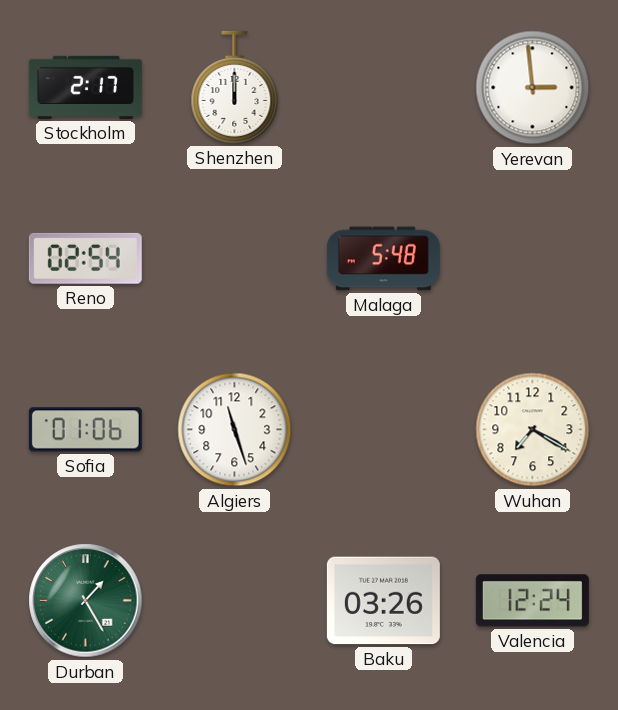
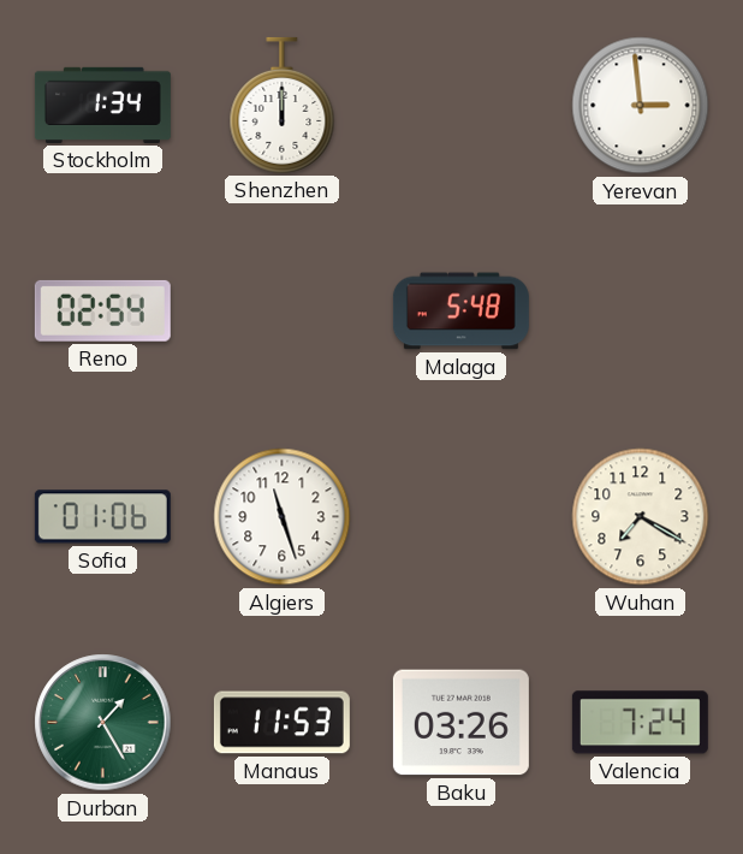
Stockholm: 2:17 -> 1:34
Manaus: none -> 11:53
Valencia: 12:24 -> 7:24
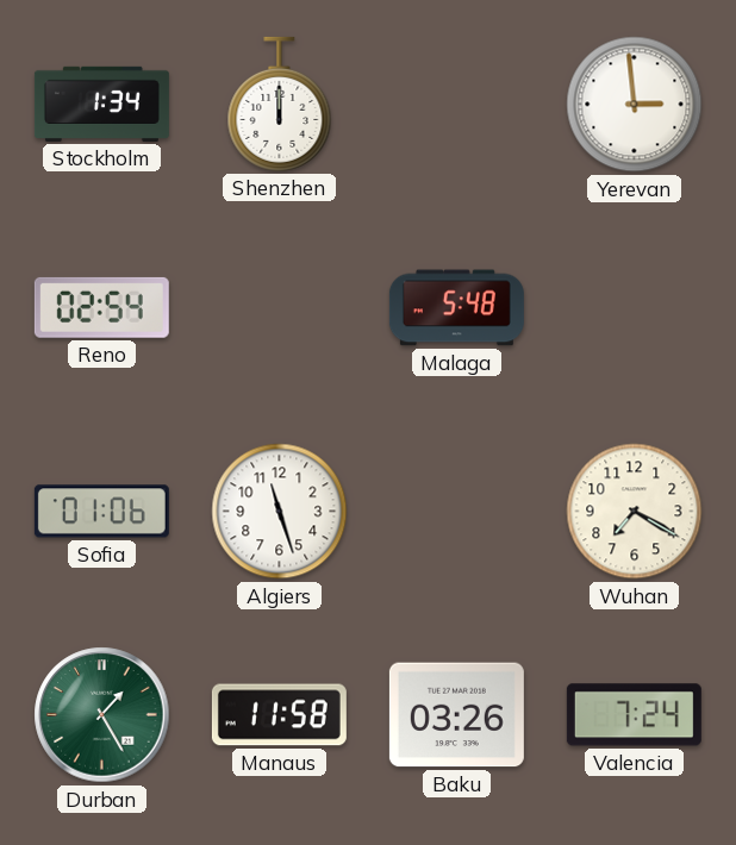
Manaus: 11:53 -> 11:58
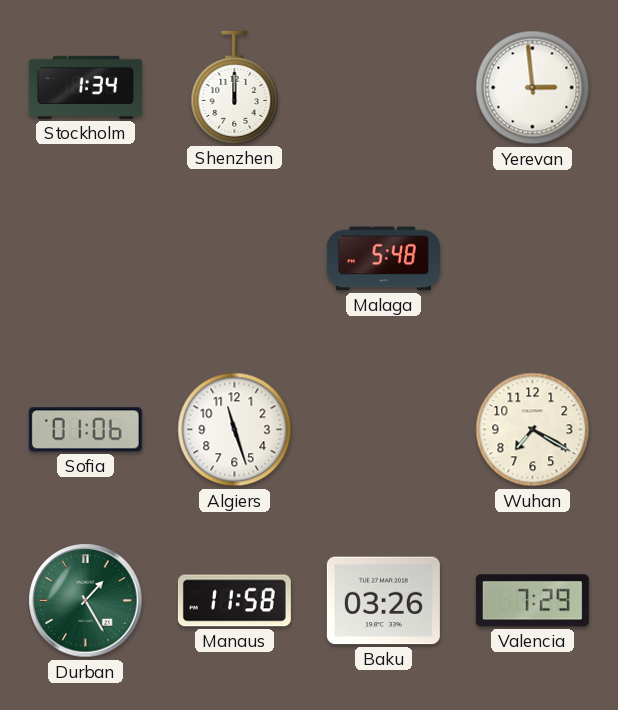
Reno: 02:54 -> none
Valencia: 7:24 -> 7:29
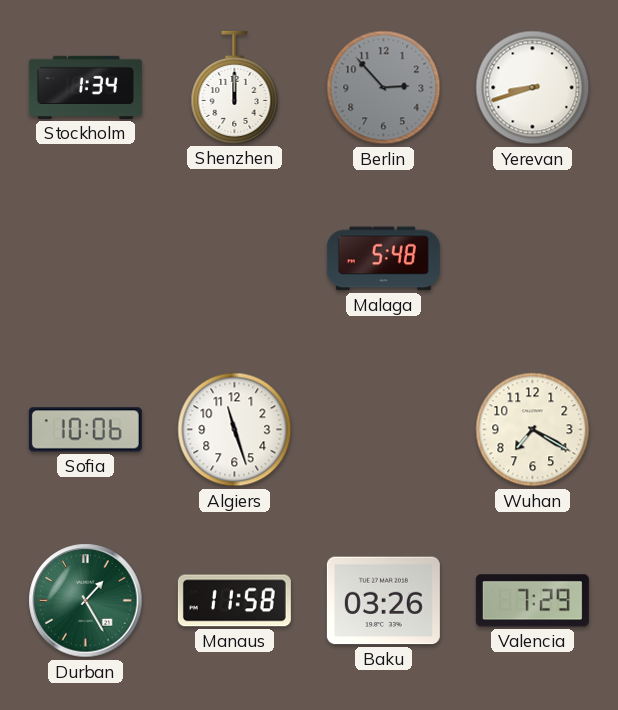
Berlin: none -> 2:53
Yerevan: 2:59 -> 8:42
Sofia: 01:06 -> 10:06
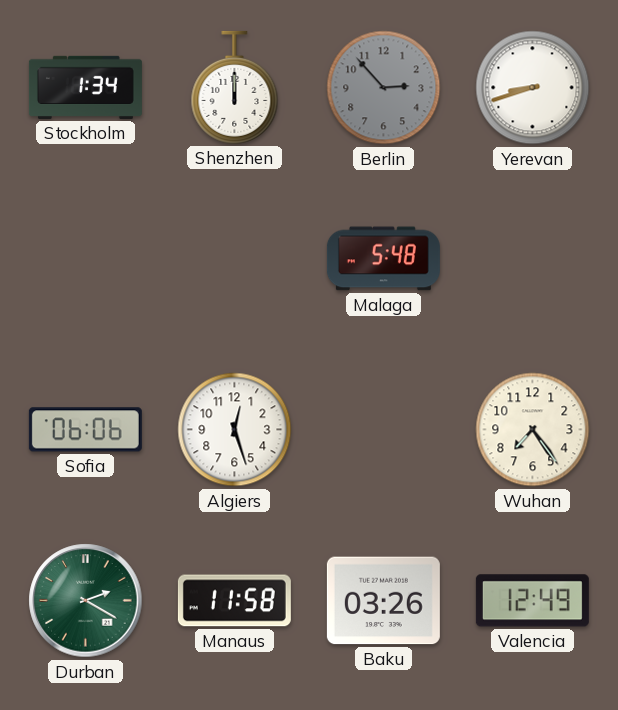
Sofia: 10:06 -> 06:06
Algiers: 11:27 -> 12:27
Wuhan: 7:20 -> 7:24
Durban: 1:25 -> 2:20
Valencia: 7:29 -> 12:49
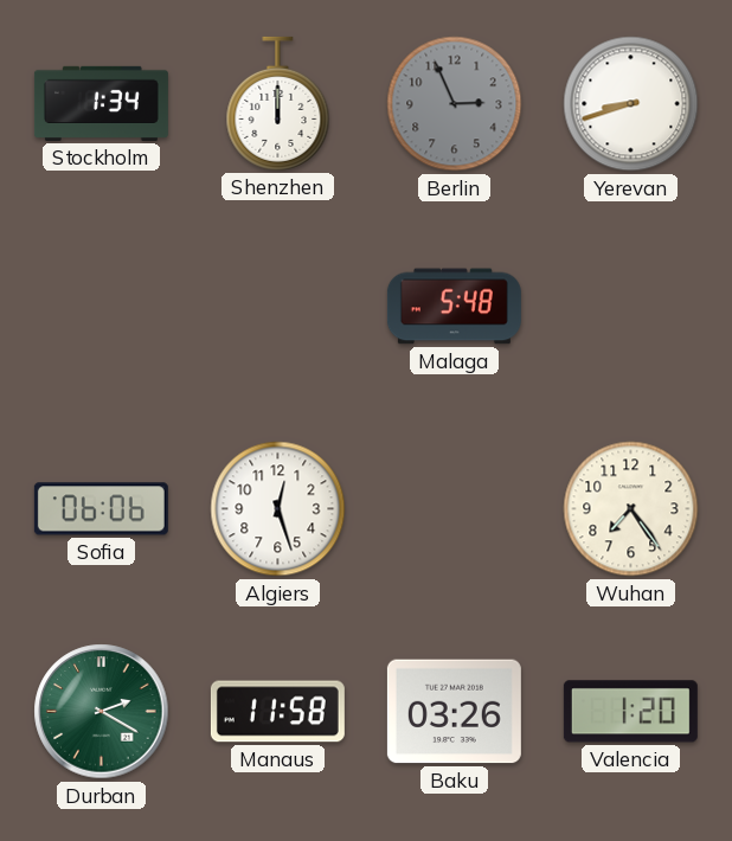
Berlin: 2:53 -> 2:56
Valencia: 12:49 -> 1:20
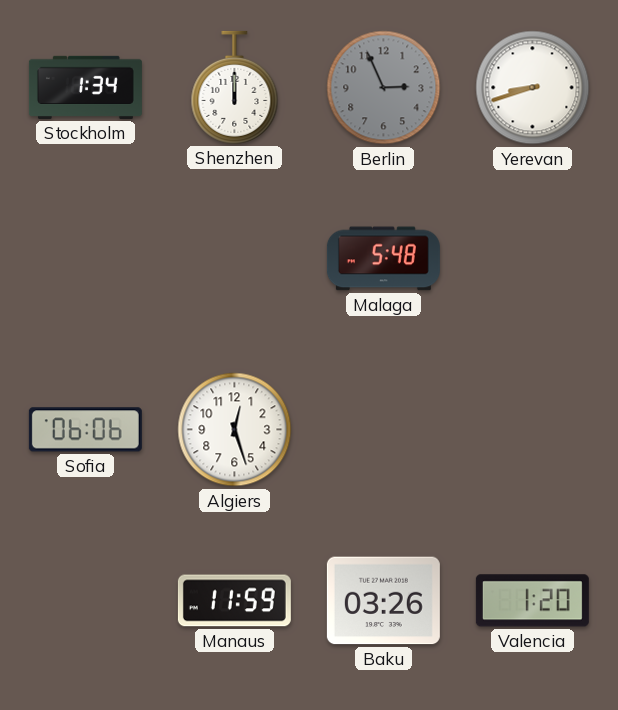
Wuhan: 7:24 -> none
Durban: 2:20 -> none
Manaus: 11:58 -> 11:59
